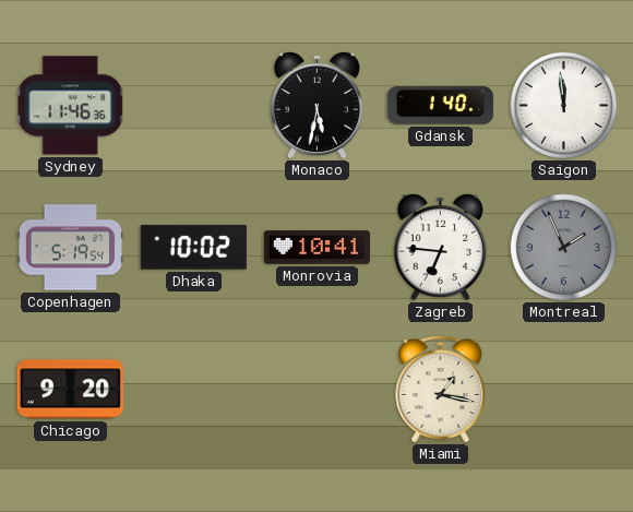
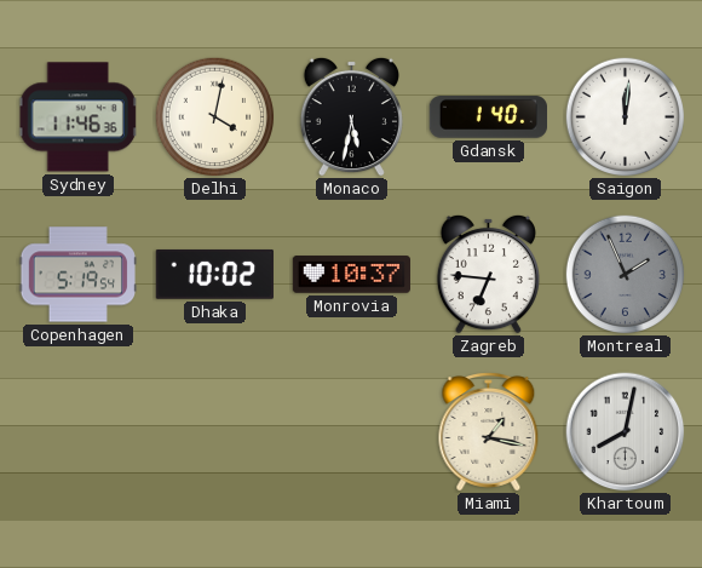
Delhi: none -> 4:02
Saigon: 11:59 -> 12:01
Monrovia: 10:41 -> 10:37
Chicago: 9:20 -> none
Khartoum: none -> 8:02
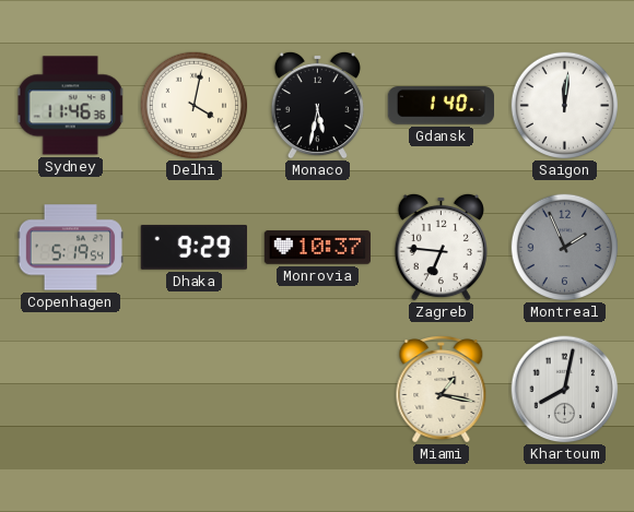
Dhaka: 10:02 -> 9:29
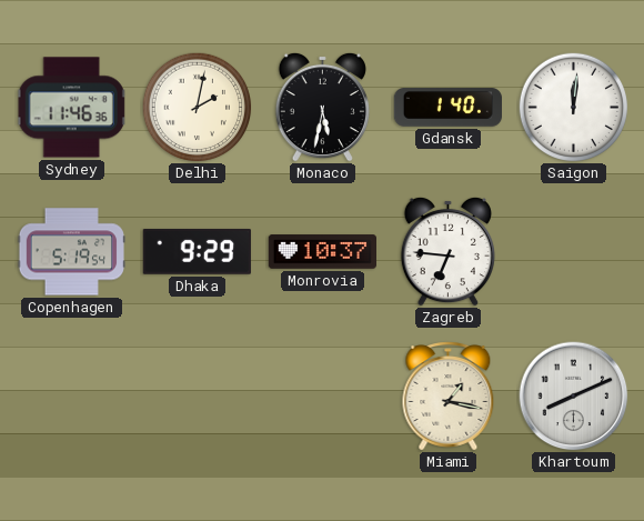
Delhi: 4:02 -> 2:02
Montreal: 1:56 -> none
Khartoum: 8:02 -> 8:11
